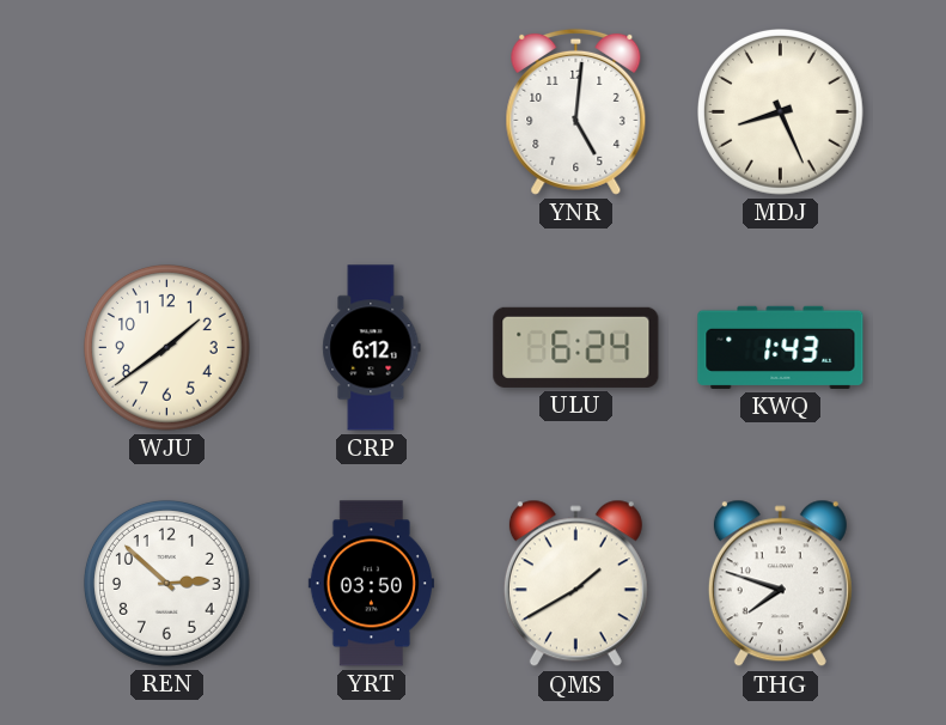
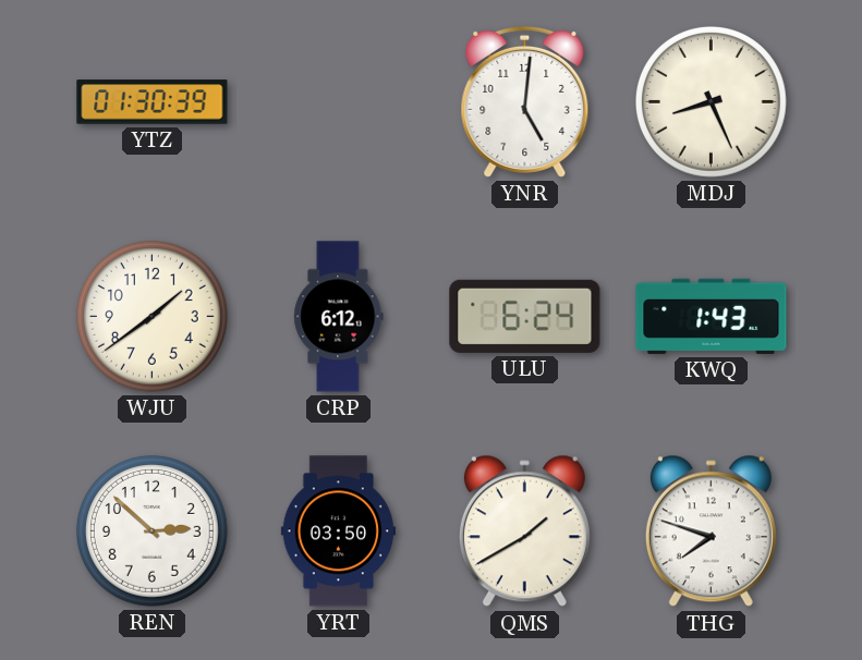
YTZ: none -> 01:30
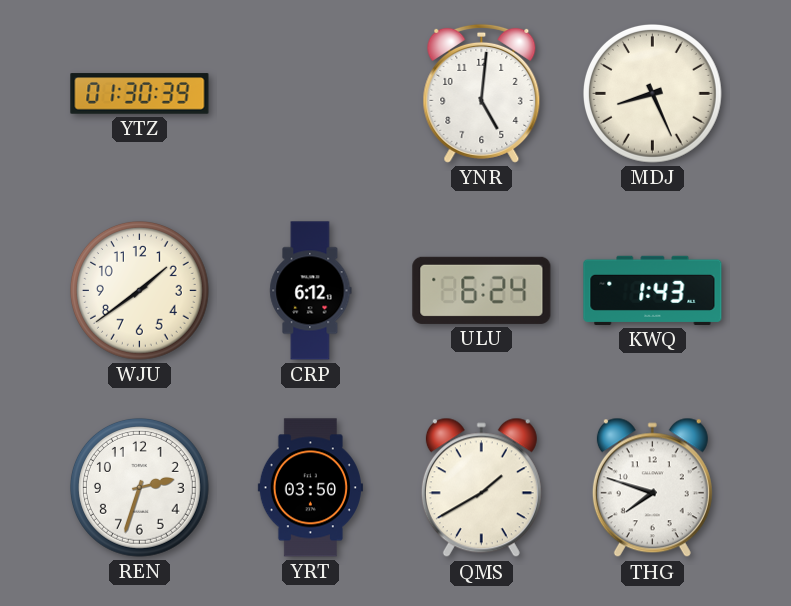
REN: 2:52 -> 2:33
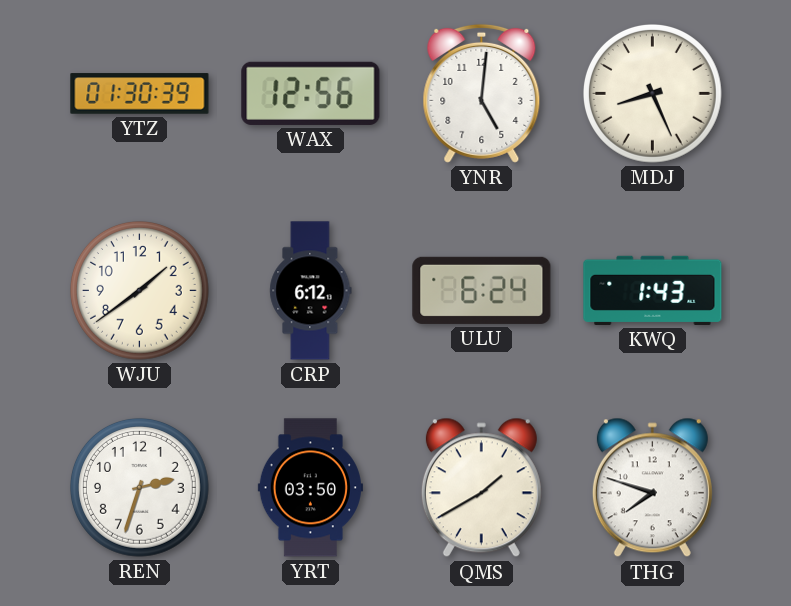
WAX: none -> 12:56
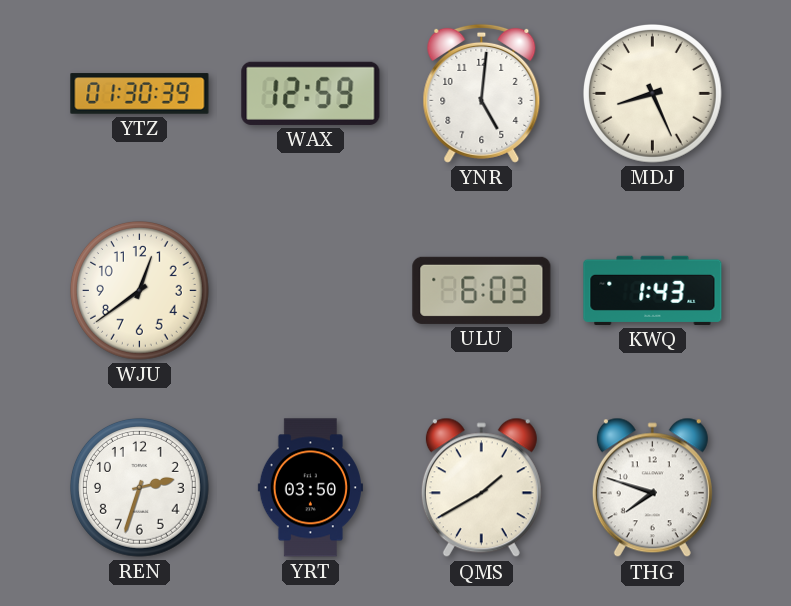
WAX: 12:56 -> 12:59
WJU: 1:39 -> 12:39
CRP: 6:12 -> none
ULU: 6:24 -> 6:03
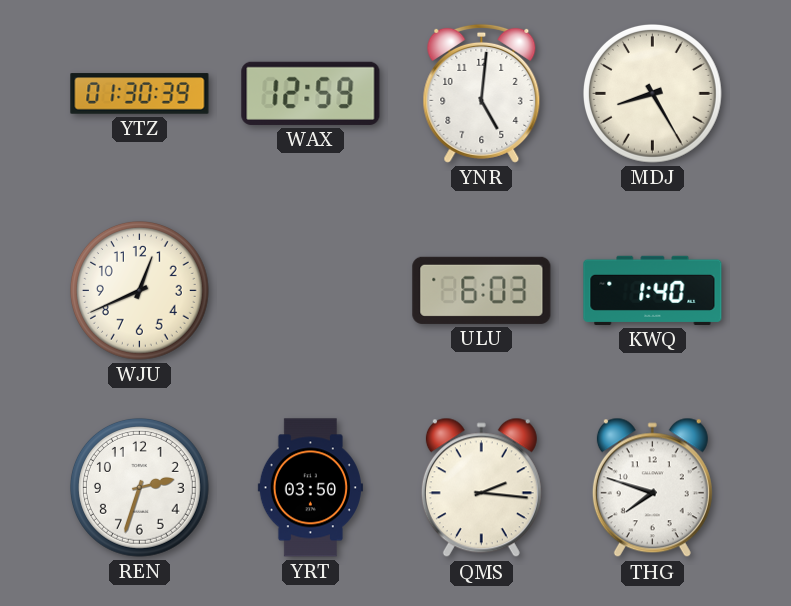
MDJ: 8:26 -> 8:25
WJU: 12:39 -> 12:41
KWQ: 1:43 -> 1:40
QMS: 1:40 -> 2:16
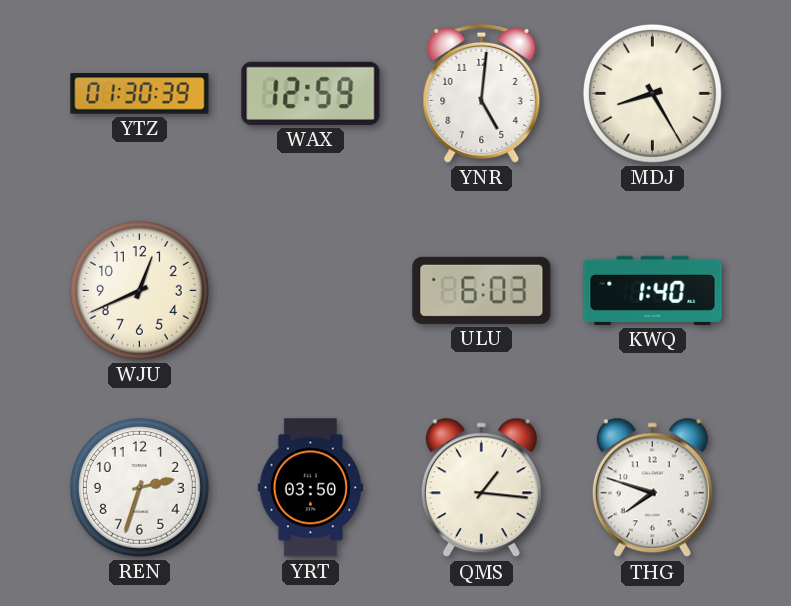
QMS: 2:16 -> 1:16
